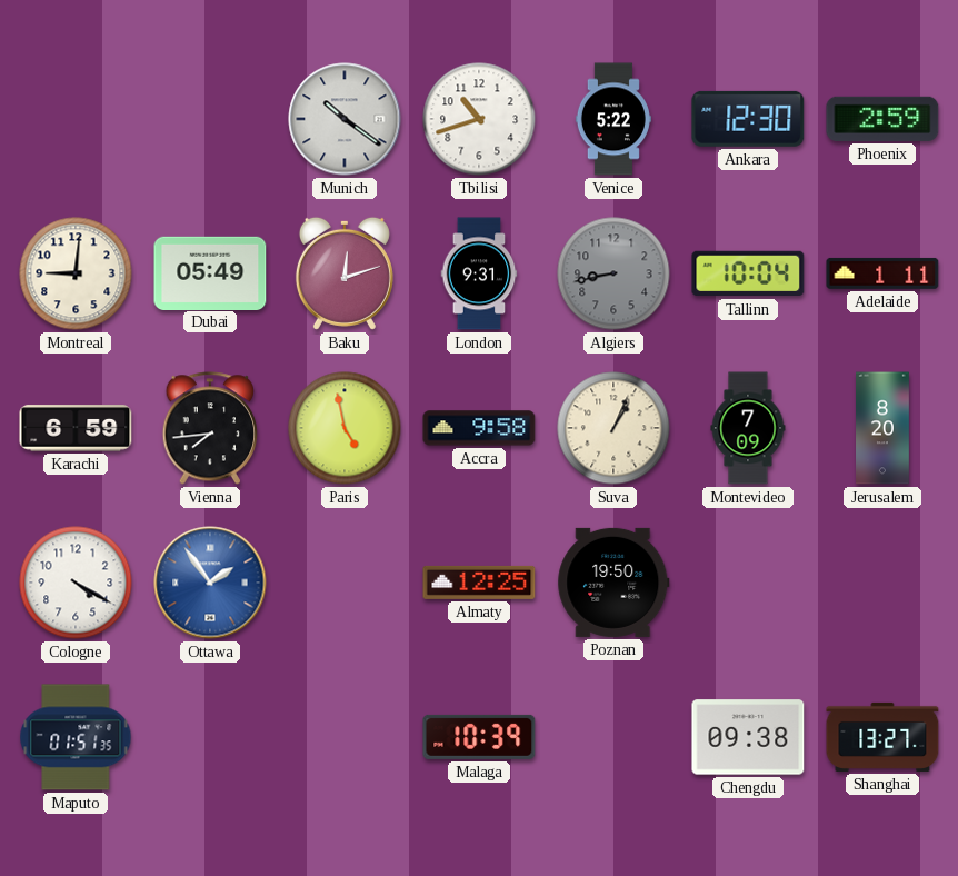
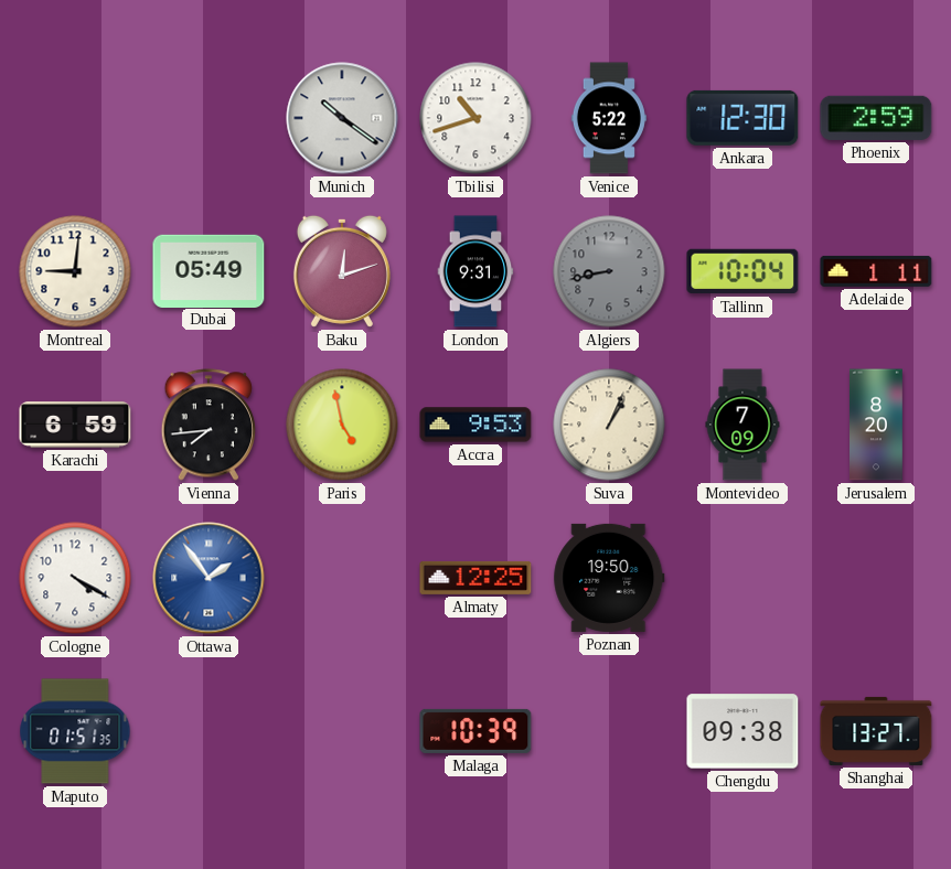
Accra: 9:58 -> 9:53
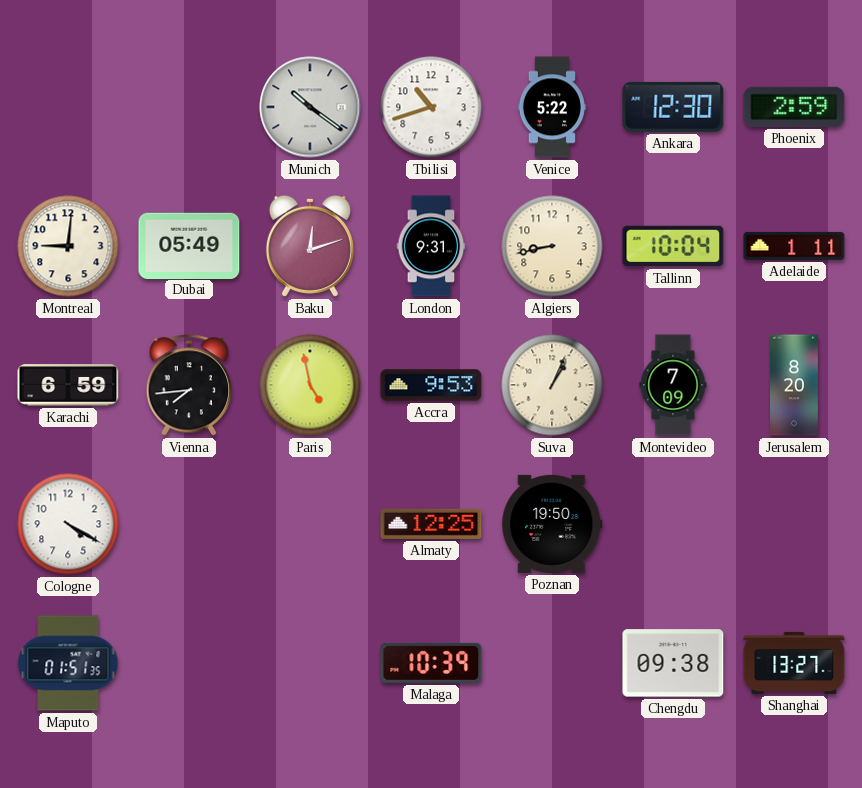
Algiers dial: grey -> cream
Ottawa: 1:54 -> none
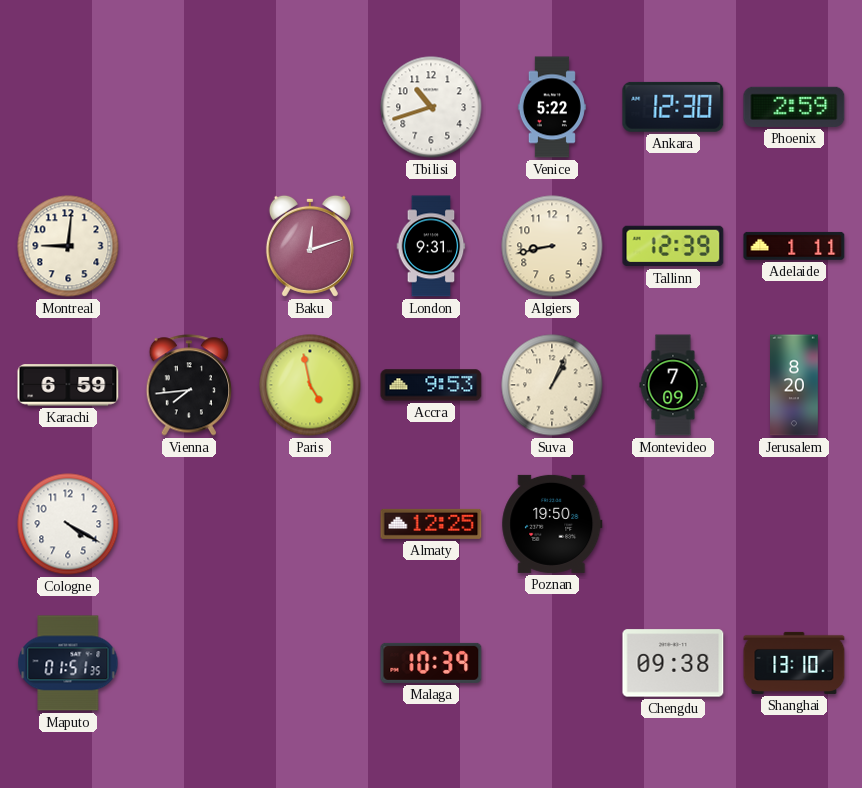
Munich: 10:21 -> none
Dubai: 05:49 -> none
Tallinn: 10:04 -> 12:39
Shanghai: 13:27 -> 13:10
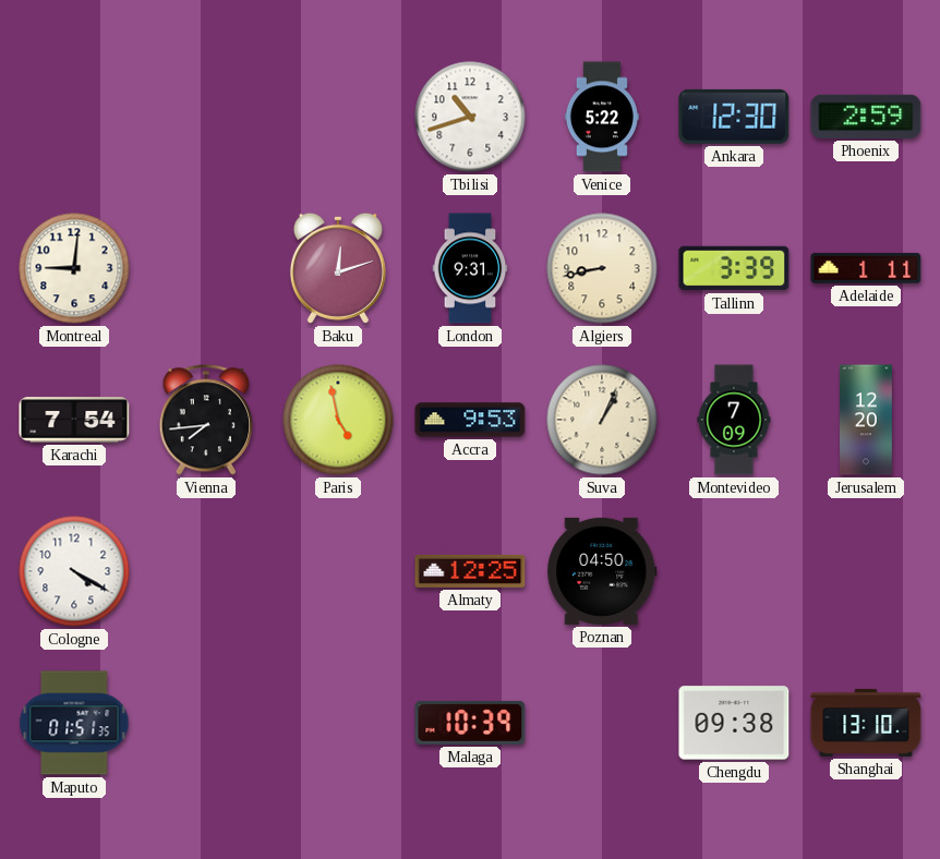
Tallinn: 12:39 -> 3:39
Karachi: 6:59 -> 7:54
Jerusalem: 8:20 -> 12:20
Poznan: 19:50 -> 04:50
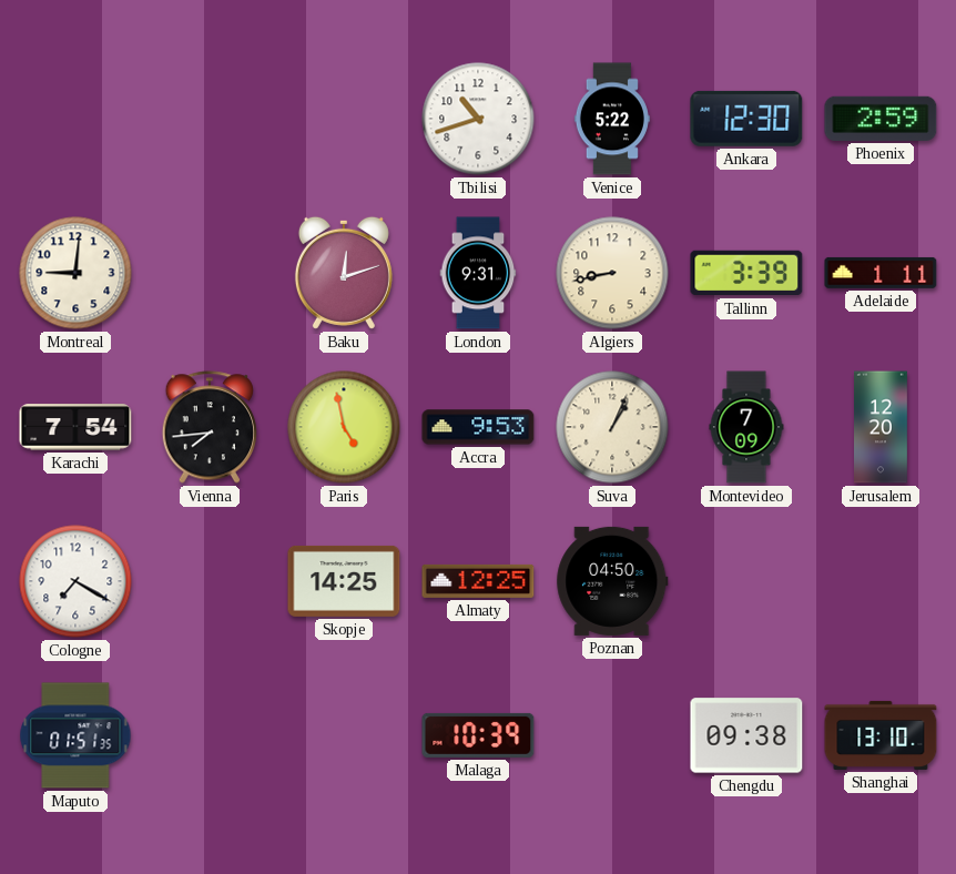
Cologne: 4:20 -> 7:20
Skopje: none -> 14:25
